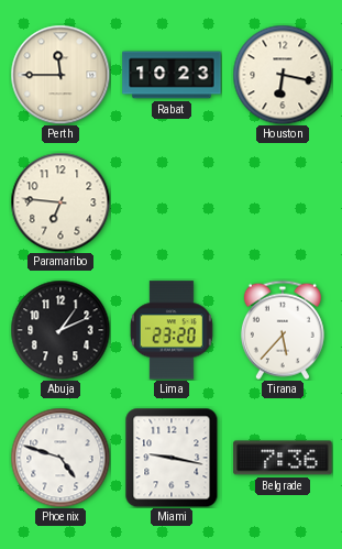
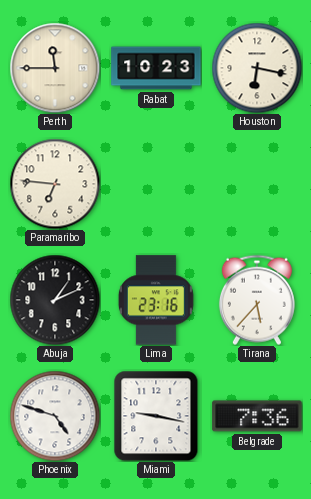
Lima: 23:20 -> 23:16
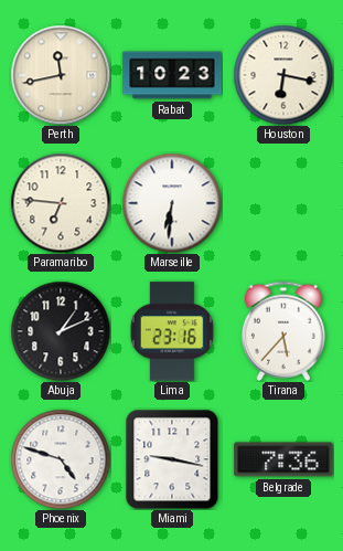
Perth: 11:45 -> 11:43
Marseille: none -> 6:31
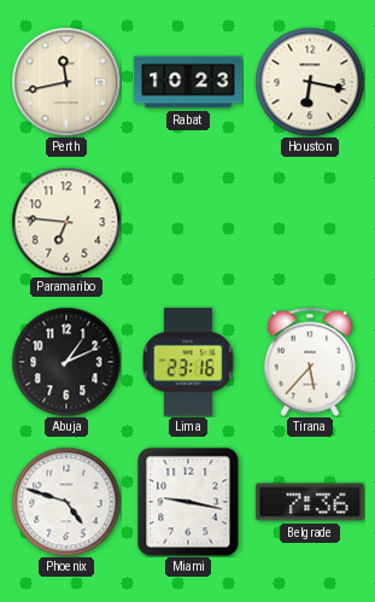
Marseille: 6:31 -> none
